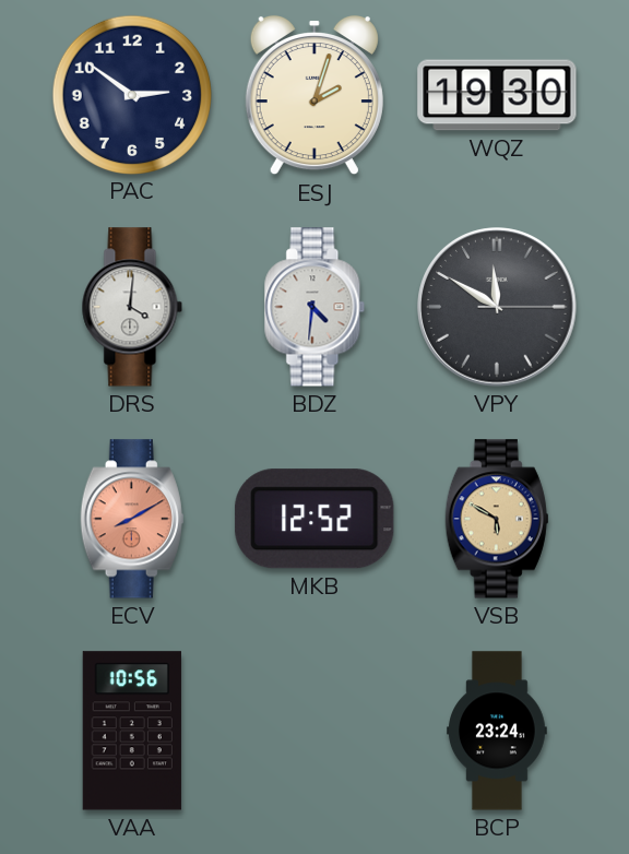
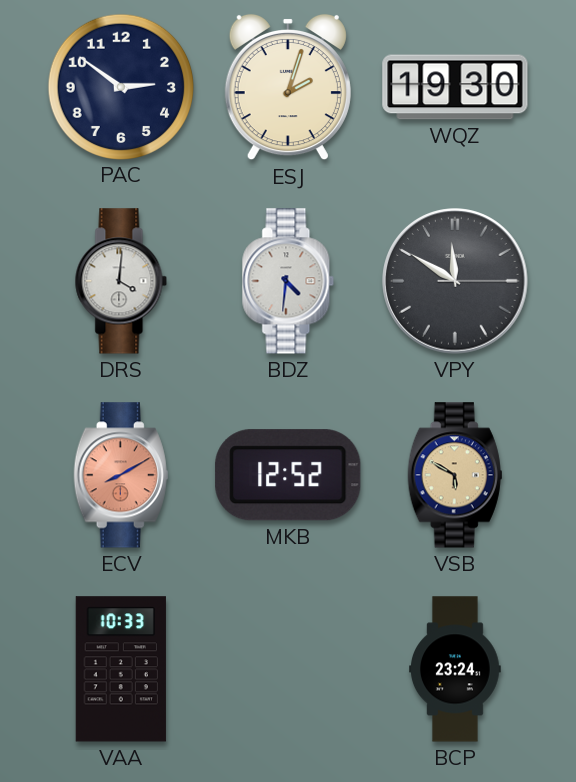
VAA: 10:56 -> 10:33
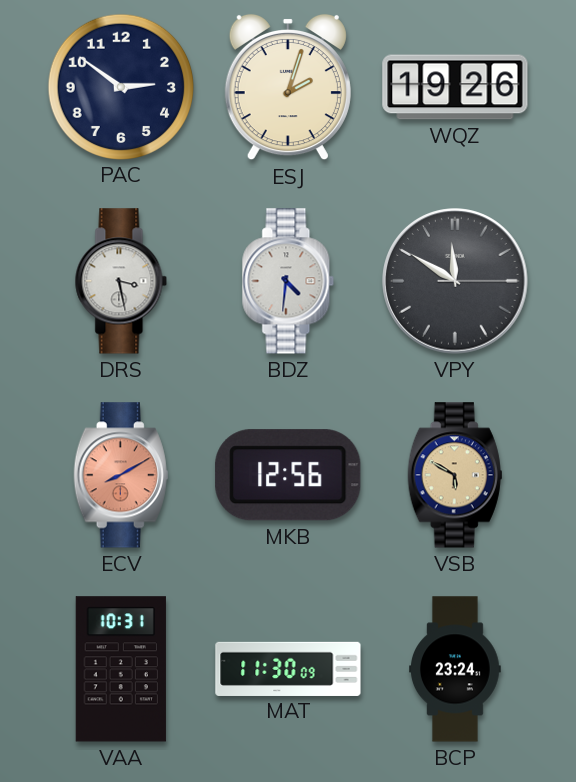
WQZ: 19:30 -> 19:26
DRS: 4:01 -> 3:28
MKB: 12:52 -> 12:56
VAA: 10:33 -> 10:31
MAT: none -> 11:30
